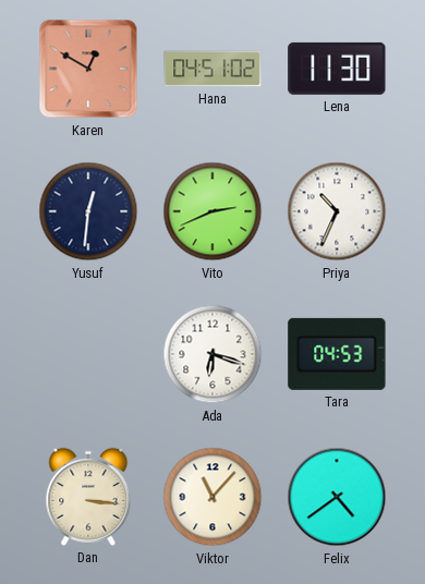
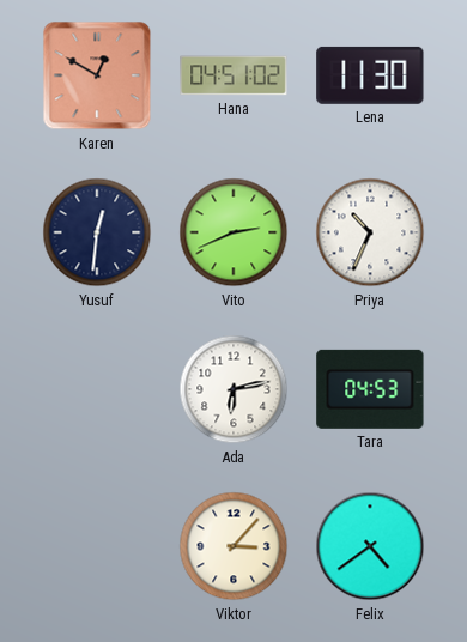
Ada: 6:18 -> 6:13
Dan: 3:16 -> none
Viktor: 11:07 -> 3:07
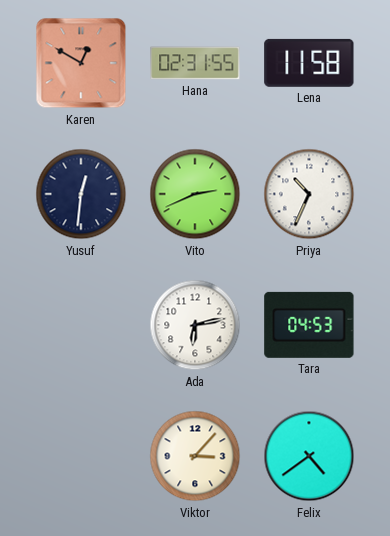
Hana: 04:51 -> 02:31
Lena: 11:30 -> 11:58
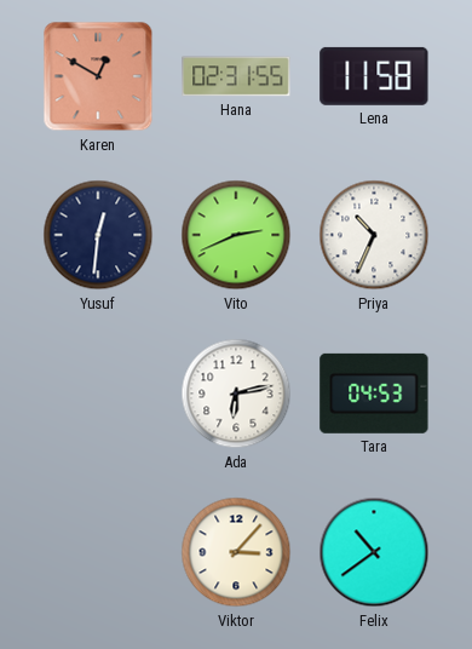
Felix: 4:39 -> 10:39
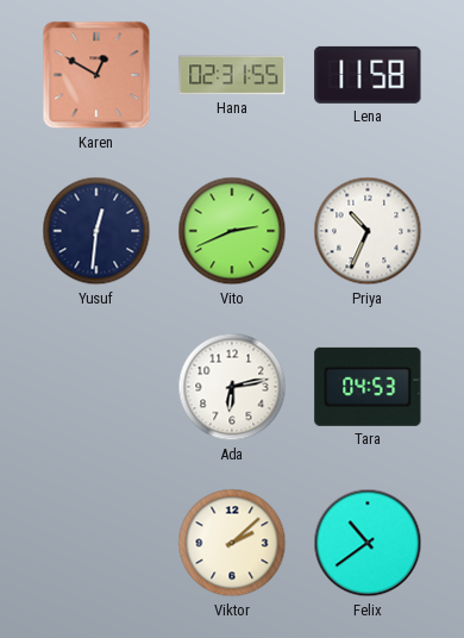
Viktor: 3:07 -> 2:08
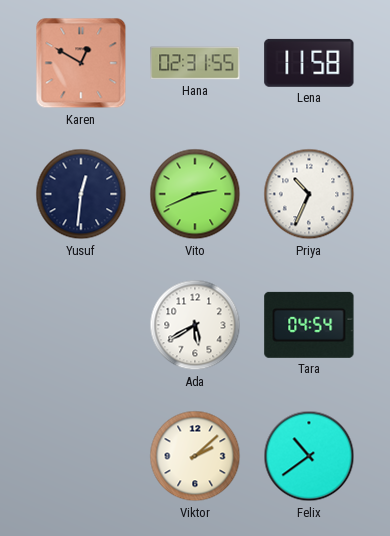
Ada: 6:13 -> 5:40
Tara: 04:53 -> 04:54
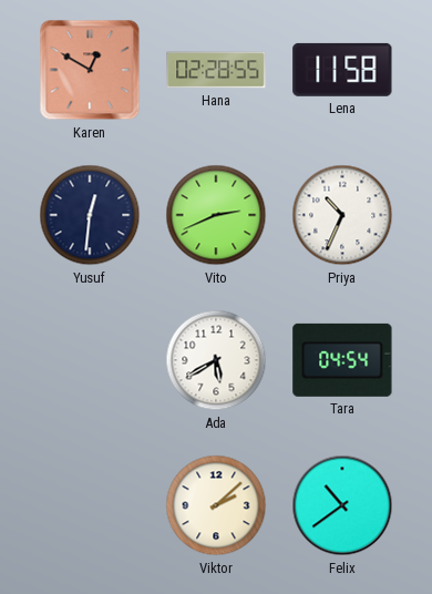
Hana: 02:31 -> 02:28
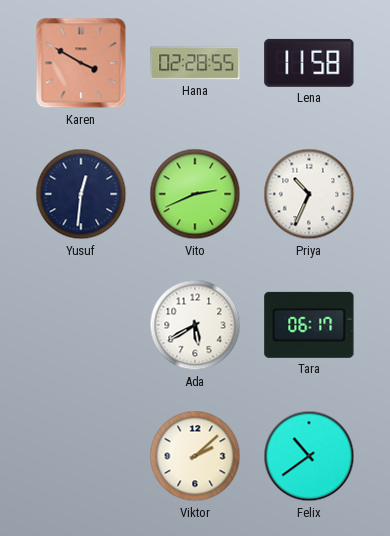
Karen: 12:50 -> 3:50
Tara: 04:54 -> 06:17
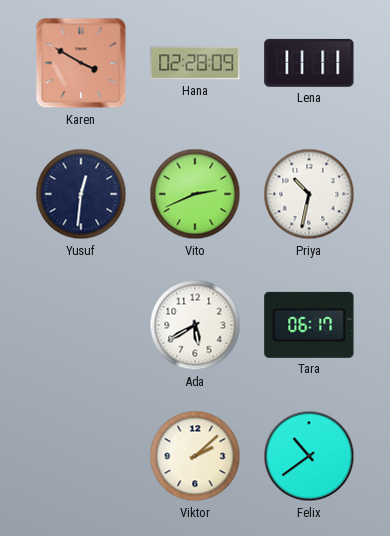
Hana: 02:28:55 -> 02:28:09
Lena: 11:58 -> 11:11
Priya: 10:34 -> 10:32
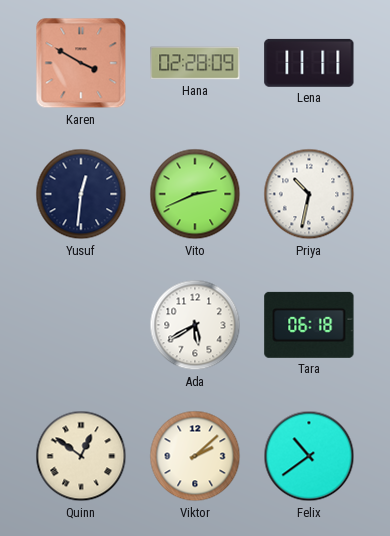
Tara: 06:17 -> 06:18
Quinn: none -> 12:51
